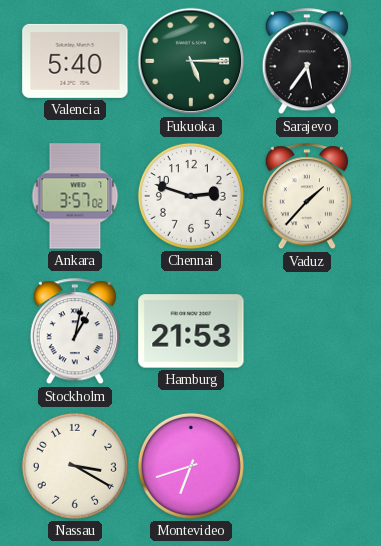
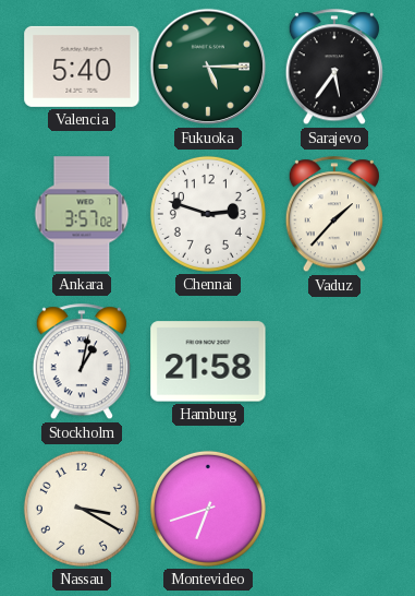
Hamburg: 21:53 -> 21:58
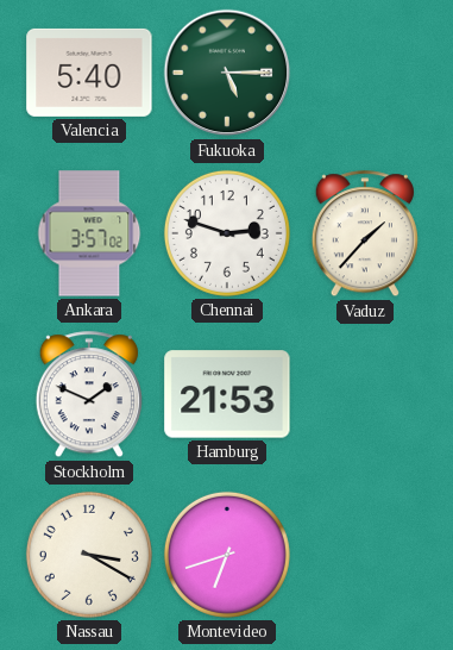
Sarajevo: 5:36 -> none
Stockholm: 1:02 -> 1:49
Hamburg: 21:58 -> 21:53
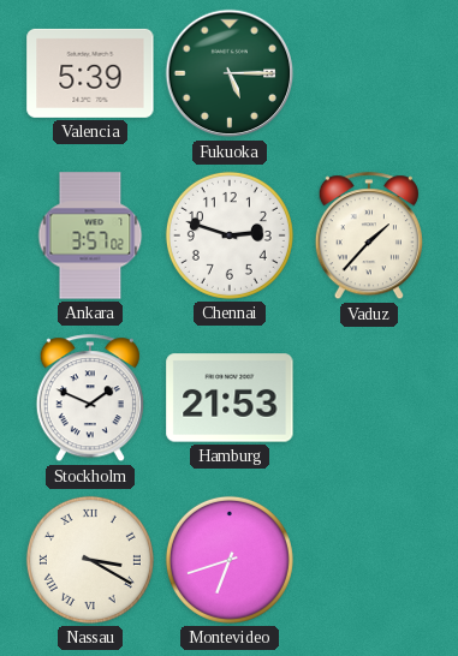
Valencia: 5:40 -> 5:39
Nassau numerals: Arabic -> Roman
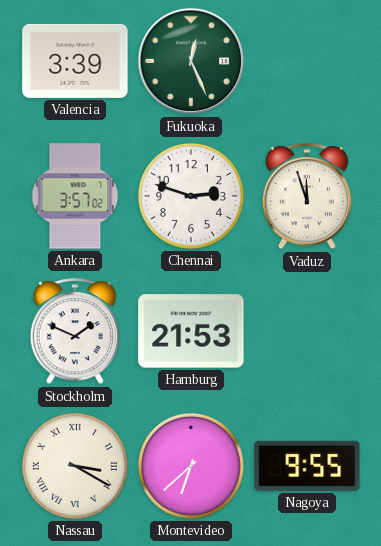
Valencia: 5:39 -> 3:39
Fukuoka: 5:15 -> 12:26
Vaduz: 1:37 -> 11:57
Montevideo: 6:42 -> 6:38
Nagoya: none -> 9:55
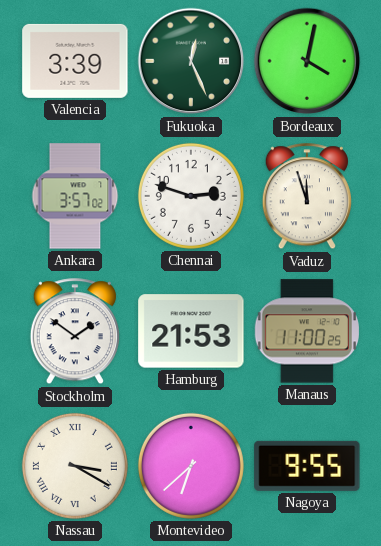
Bordeaux: none -> 4:02
Stockholm: 1:49 -> 1:51
Manaus: none -> 11:00
